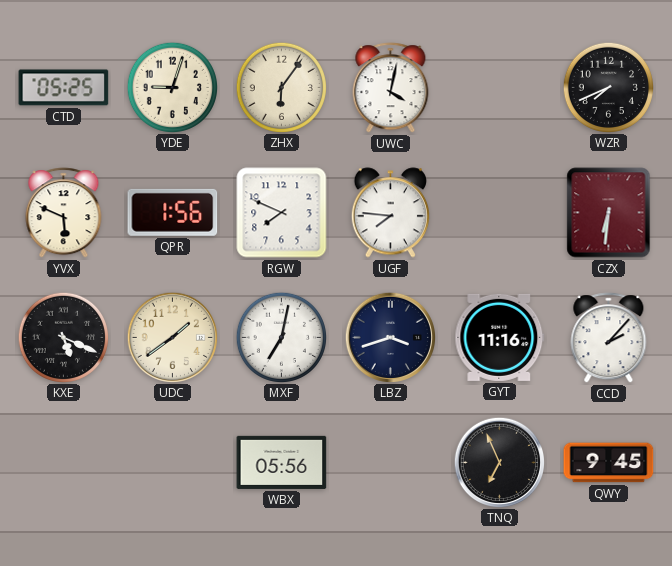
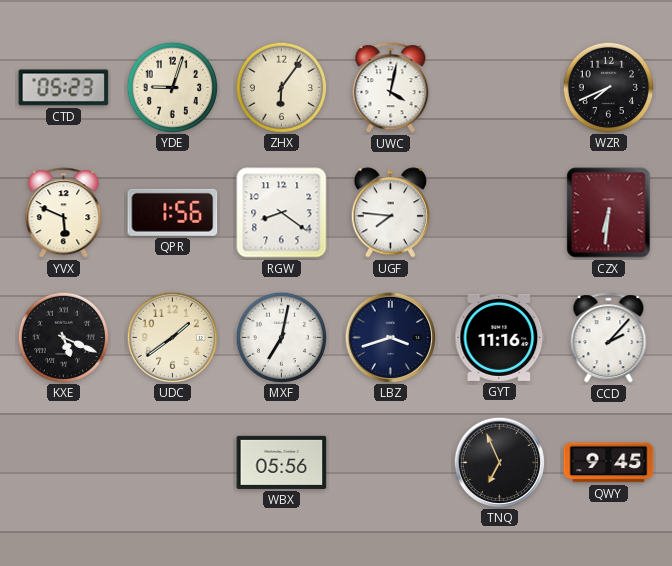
CTD: 05:25 -> 05:23
RGW: 7:49 -> 8:21
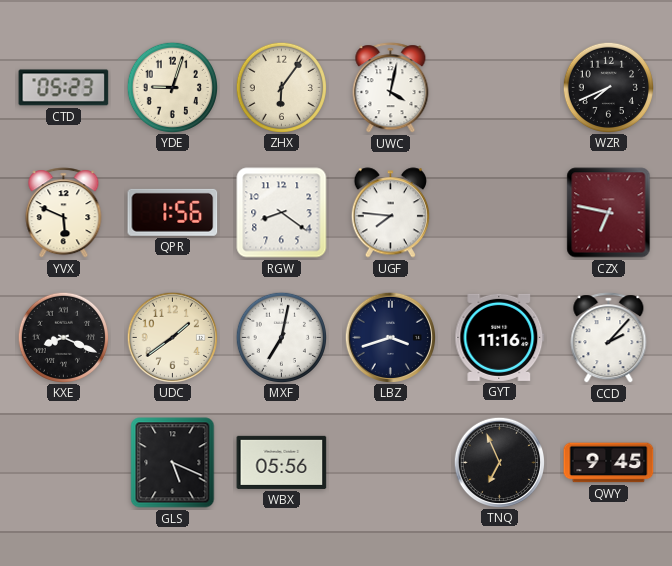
CZX: 6:31 -> 6:47
KXE: 5:19 -> 8:19
GLS: none -> 5:19
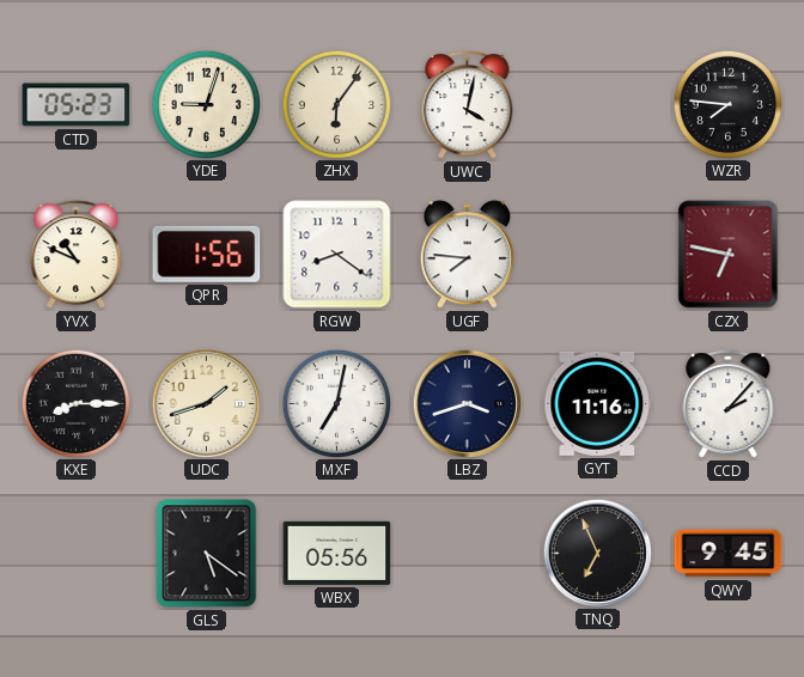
WZR: 7:41 -> 7:46
YVX: 5:49 -> 10:49
KXE: 8:19 -> 8:15
UDC: 1:39 -> 1:42
GLS: 5:19 -> 5:21
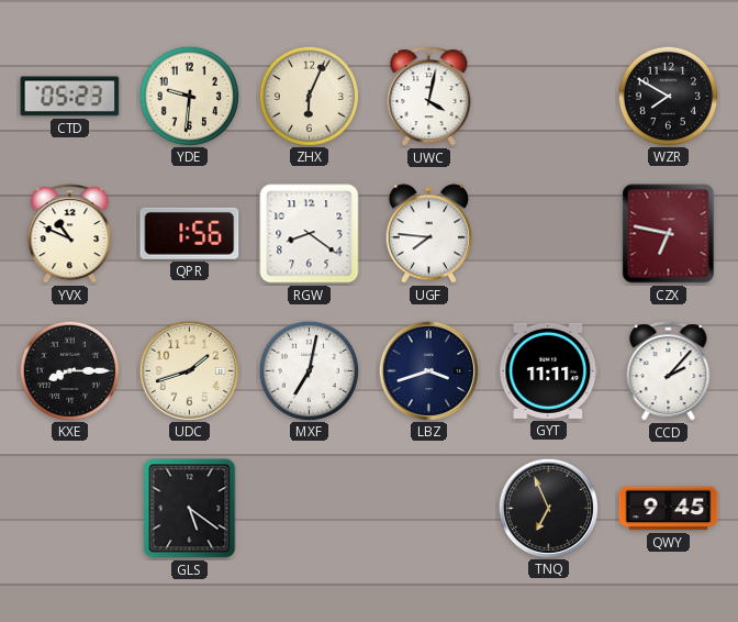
YDE: 9:03 -> 9:31
ZHX: 6:06 -> 6:04
WZR: 7:46 -> 7:50
GYT: 11:16 -> 11:11
WBX: 05:56 -> none
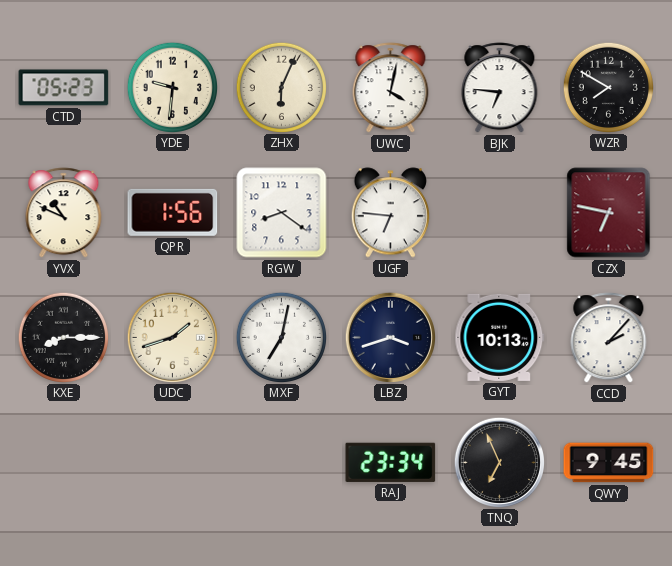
BJK: none -> 6:46
UGF: 7:46 -> 6:46
GYT: 11:11 -> 10:13
GLS: 5:21 -> none
RAJ: none -> 23:34
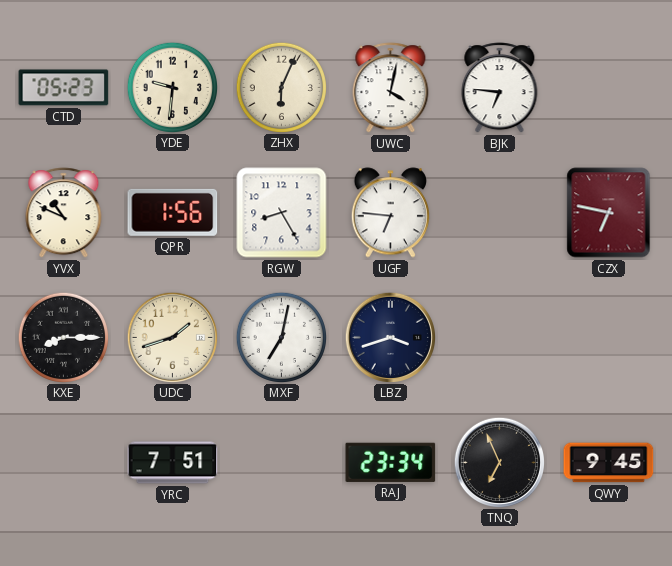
WZR: 7:50 -> none
RGW: 8:21 -> 8:25
GYT: 10:13 -> none
CCD: 2:07 -> none
YRC: none -> 7:51
